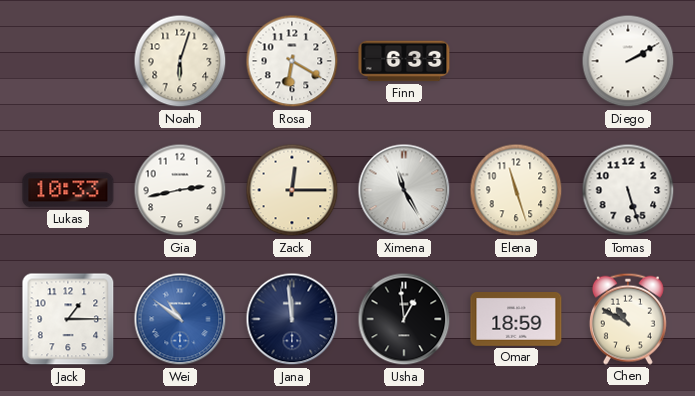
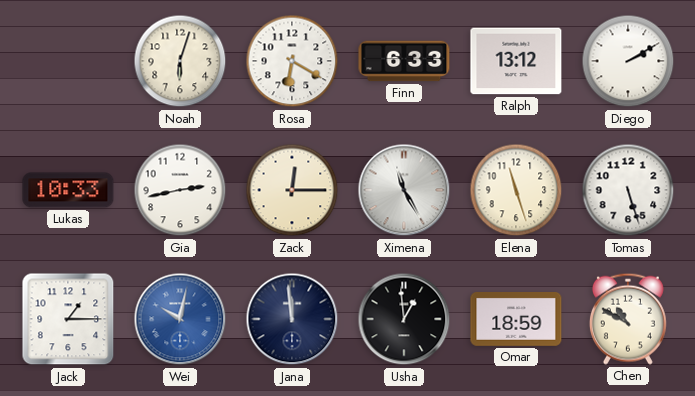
Ralph: none -> 13:12
Wei: 10:51 -> 10:02
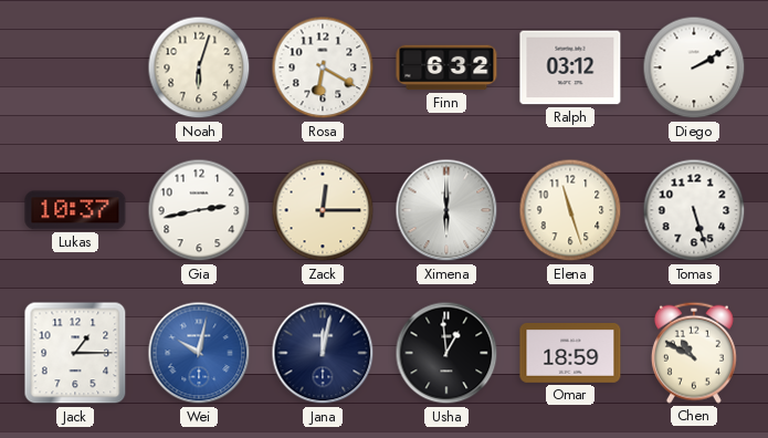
Finn: 6:33 -> 6:32
Ralph: 13:12 -> 03:12
Lukas: 10:33 -> 10:37
Ximena: 11:25 -> 6:00
Jana: 11:59 -> 12:02
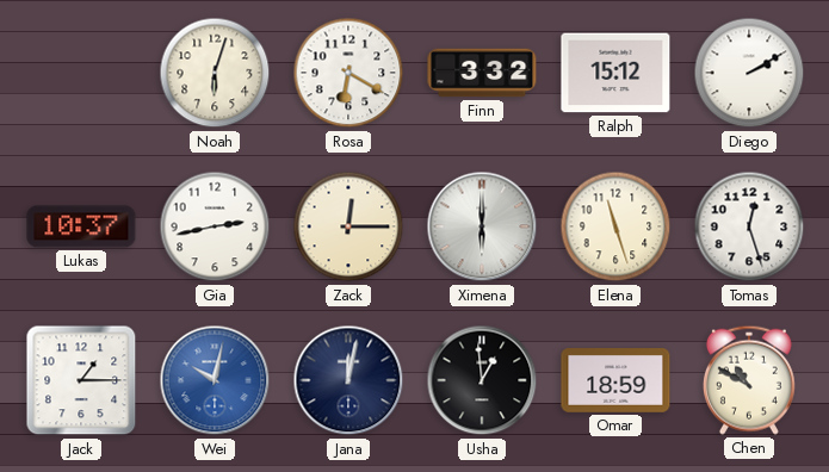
Finn: 6:32 -> 3:32
Ralph: 03:12 -> 15:12
Tomas: 5:27 -> 12:27
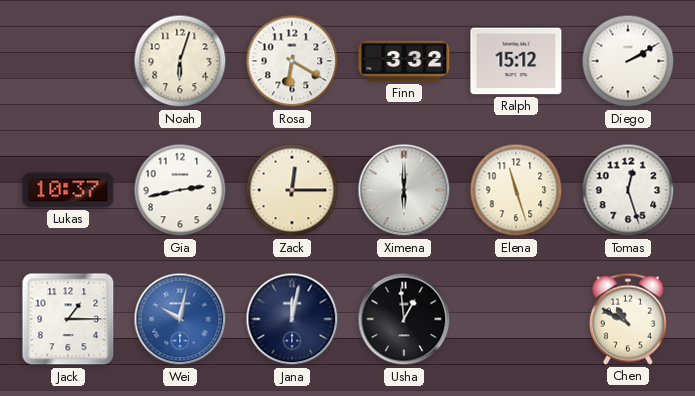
Omar: 18:59 -> none
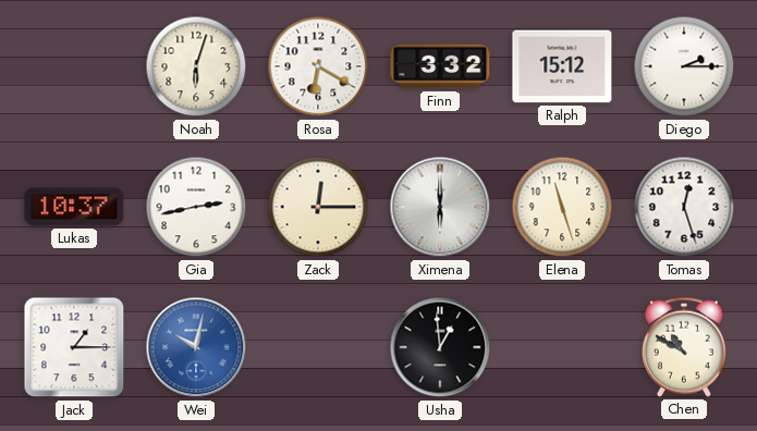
Diego: 2:10 -> 2:15
Jana: 12:02 -> none
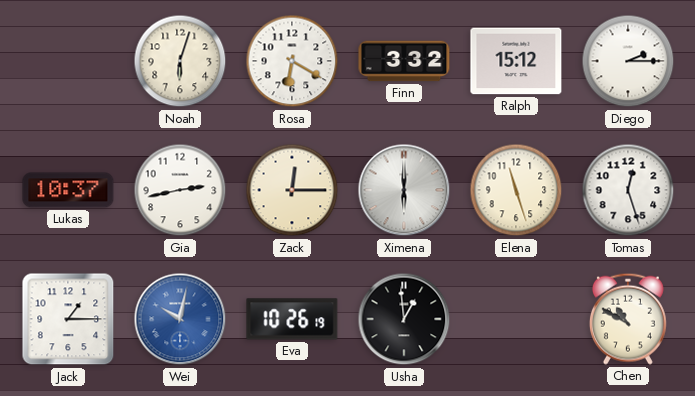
Eva: none -> 10:26
